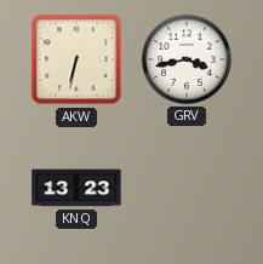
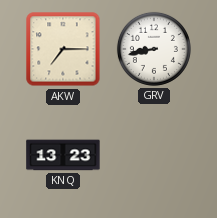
AKW: 6:32 -> 7:15
GRV: 3:43 -> 8:43
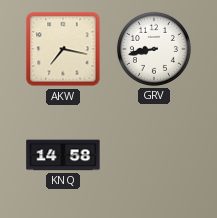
AKW: 7:15 -> 7:17
KNQ: 13:23 -> 14:58
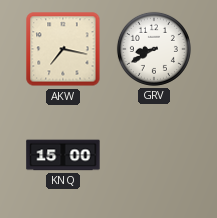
GRV: 8:43 -> 8:40
KNQ: 14:58 -> 15:00
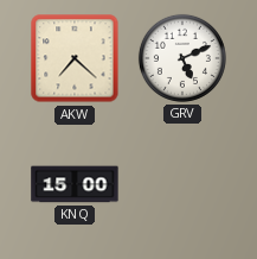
AKW: 7:17 -> 7:22
GRV: 8:40 -> 5:11
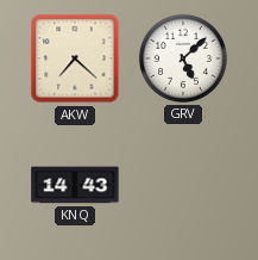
GRV: 5:11 -> 5:08
KNQ: 15:00 -> 14:43
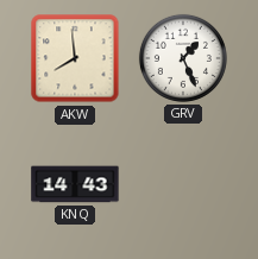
AKW: 7:22 -> 7:59
GRV: 5:08 -> 1:26
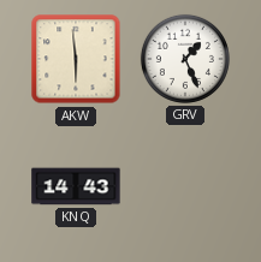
AKW: 7:59 -> 5:59
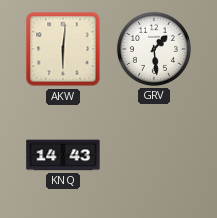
AKW: 5:59 -> 6:01
GRV: 1:26 -> 1:29
